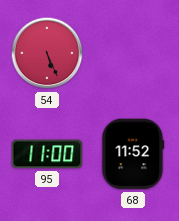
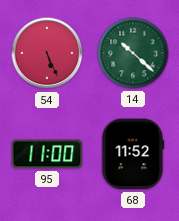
14: none -> 10:22
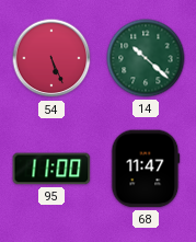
68: 11:52 -> 11:47
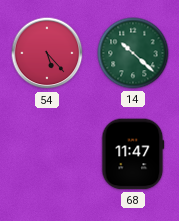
54: 5:26 -> 5:23
95: 11:00 -> none
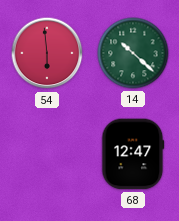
54: 5:23 -> 5:59
68: 11:47 -> 12:47
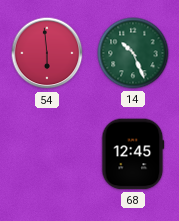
14: 10:22 -> 10:26
68: 12:47 -> 12:45
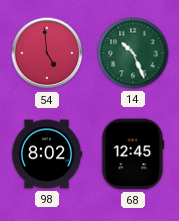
54: 5:59 -> 4:59
98: none -> 8:02
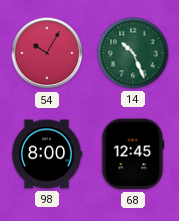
54: 4:59 -> 10:05
98: 8:02 -> 8:00
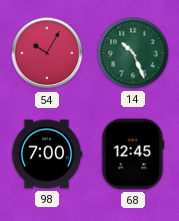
98: 8:00 -> 7:00
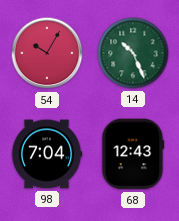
98: 7:00 -> 7:04
68: 12:45 -> 12:43
